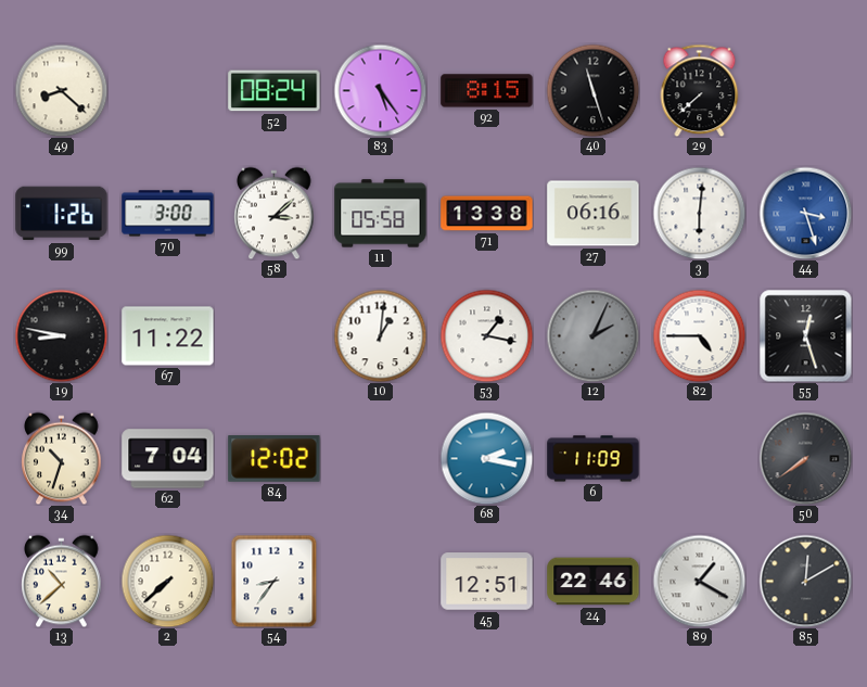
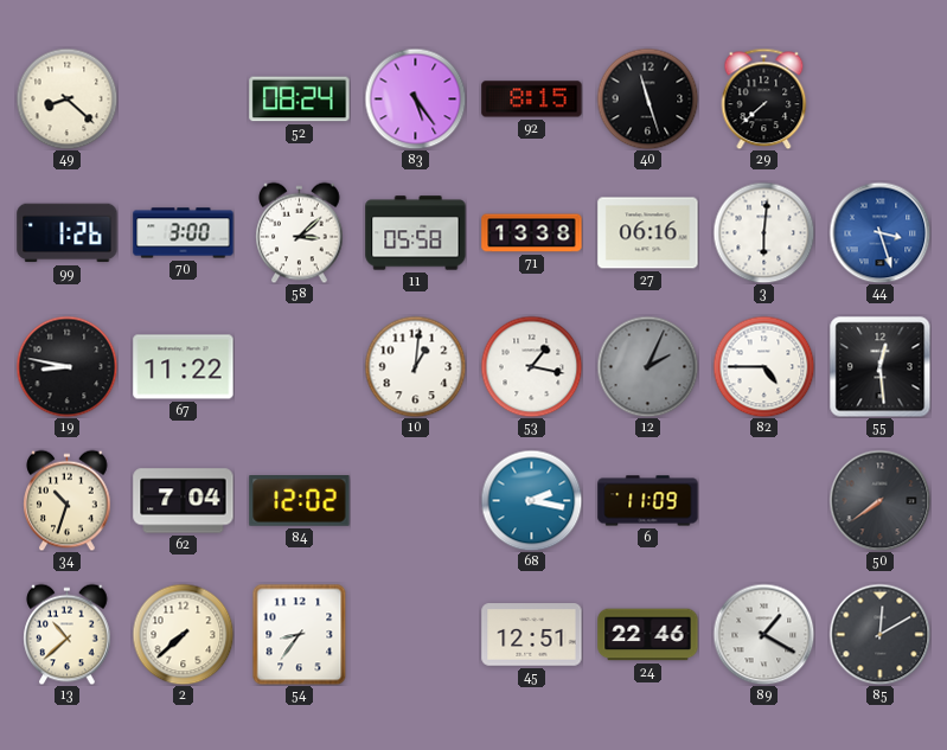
55: 12:27 -> 12:29
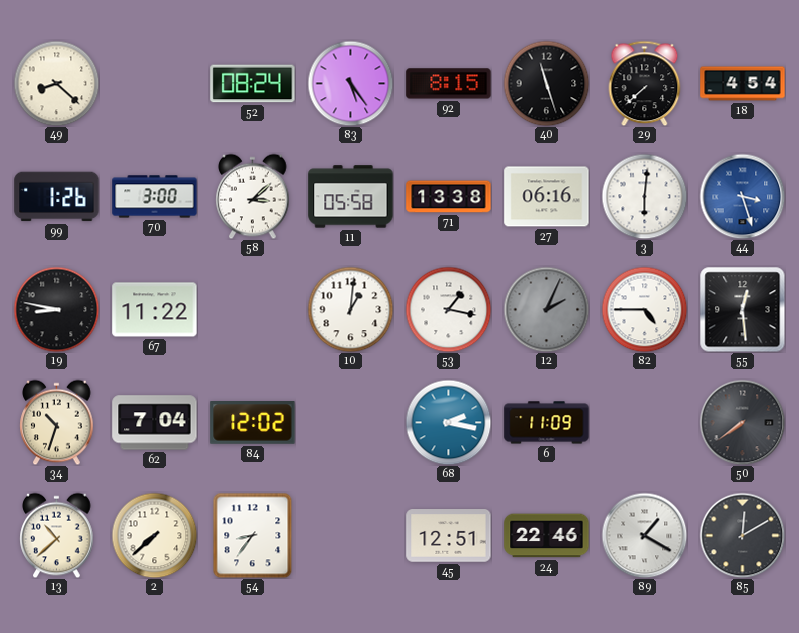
18: none -> 4:54
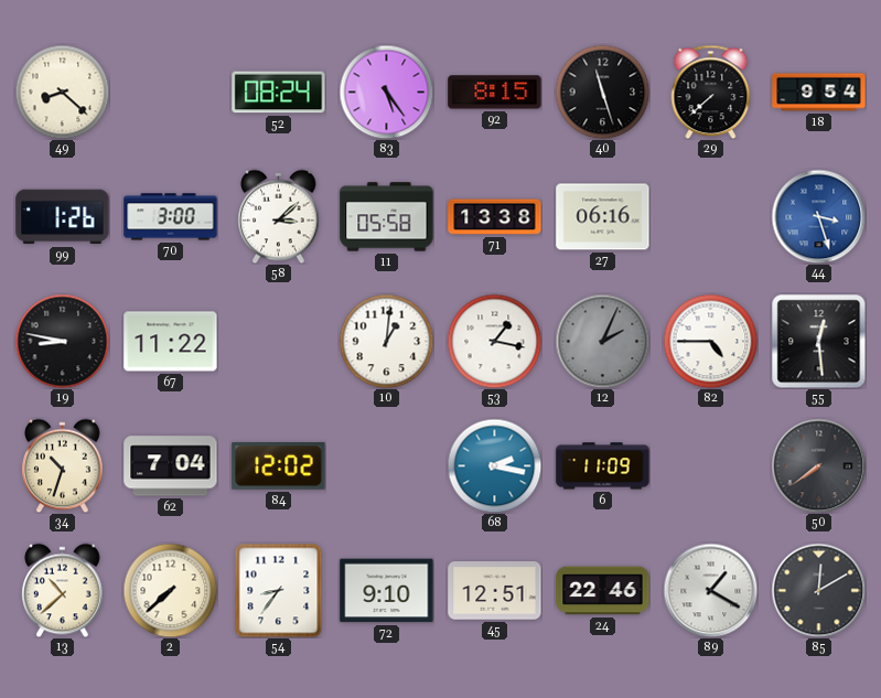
18: 4:54 -> 9:54
3: 6:01 -> none
72: none -> 9:10
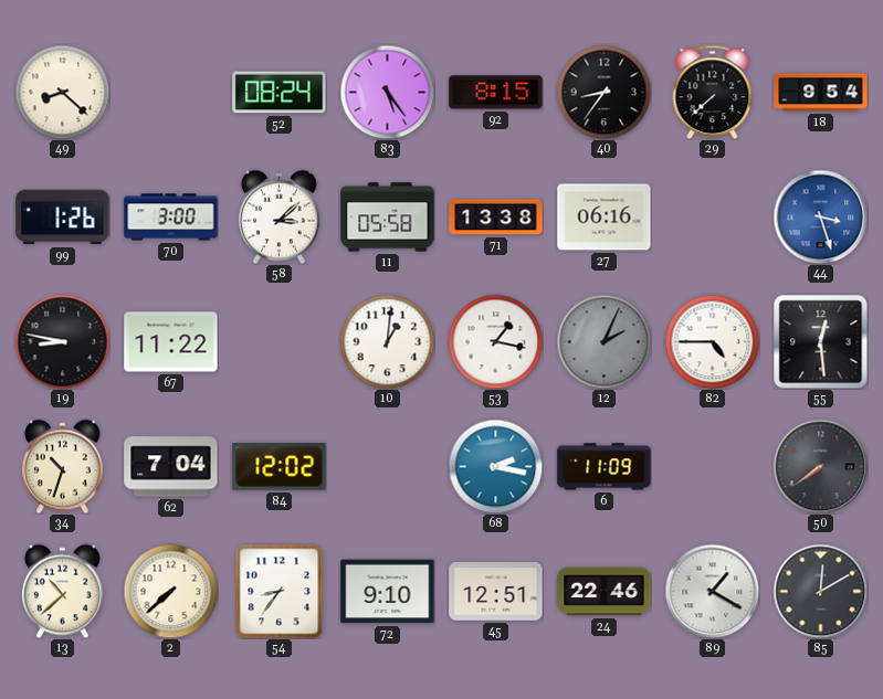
40: 11:27 -> 8:36
